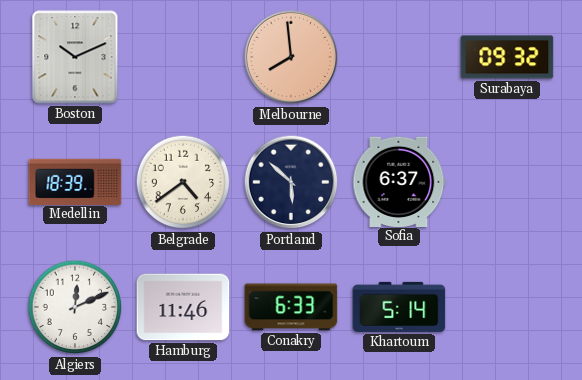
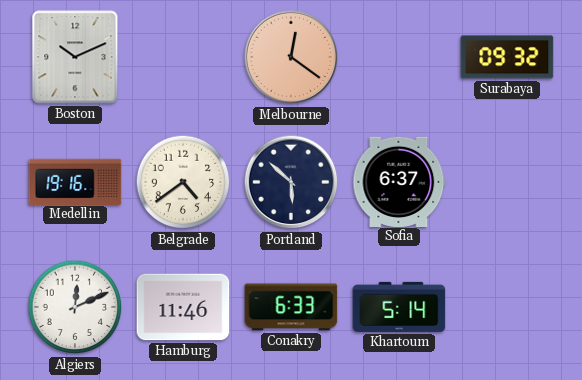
Melbourne: 7:59 -> 12:21
Medellin: 18:39 -> 19:16
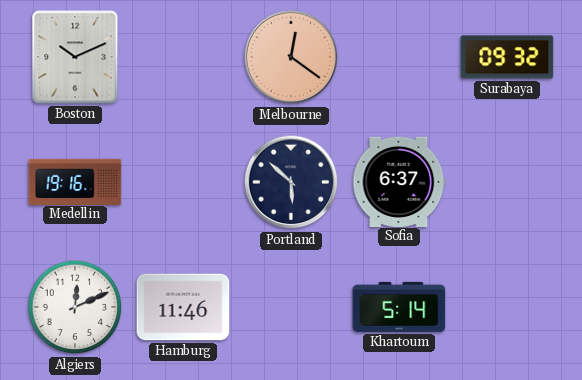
Belgrade: 4:39 -> none
Conakry: 6:33 -> none
